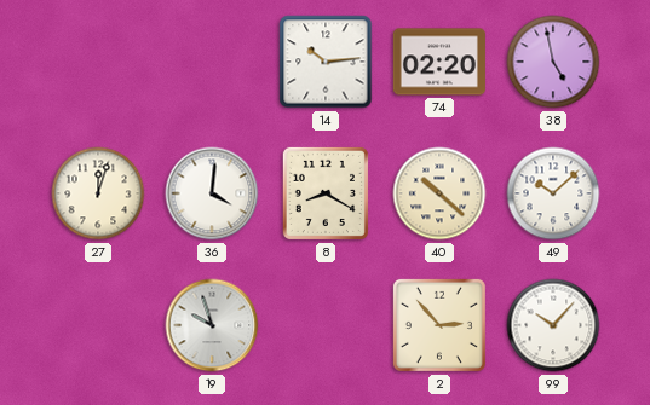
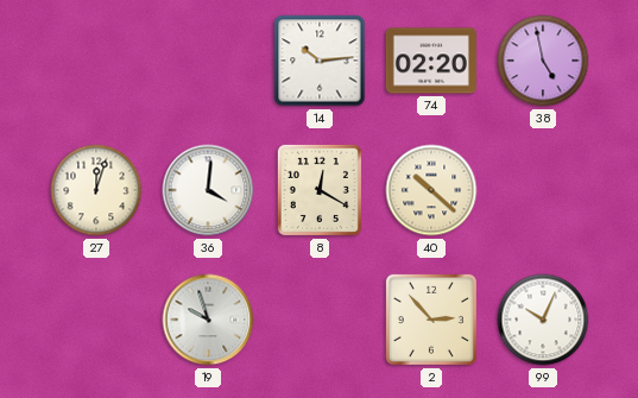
8: 8:20 -> 12:20
49: 10:08 -> none
99: 10:07 -> 10:04
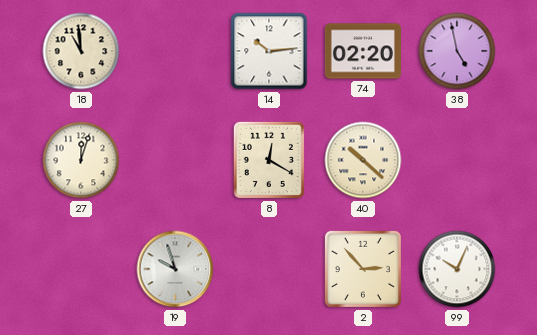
18: none -> 10:59
36: 4:01 -> none
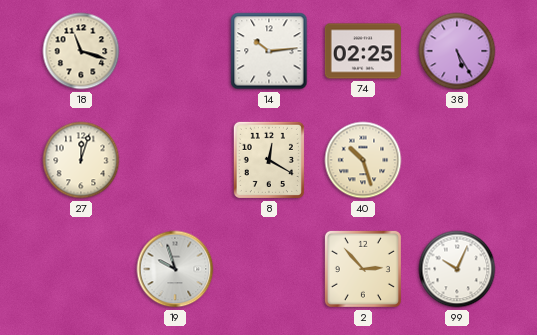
18: 10:59 -> 11:18
74: 02:20 -> 02:25
38: 4:58 -> 5:25
40: 10:22 -> 10:27
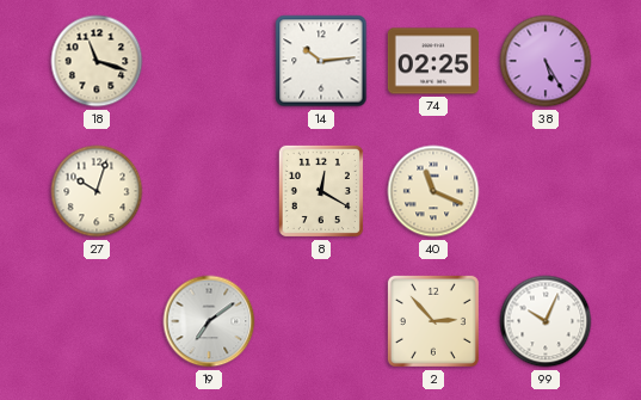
27: 12:03 -> 10:03
40: 10:27 -> 11:19
19: 9:57 -> 7:09
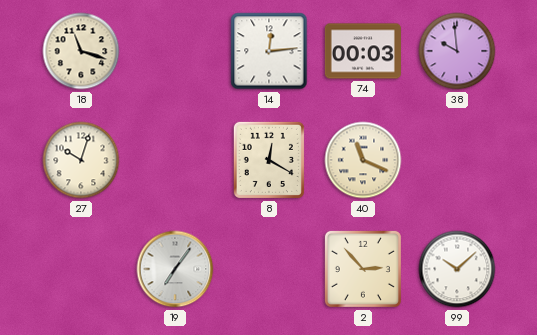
14: 10:14 -> 12:14
74: 02:25 -> 00:03
38: 5:25 -> 9:59
19: 7:09 -> 7:06
99: 10:04 -> 10:08
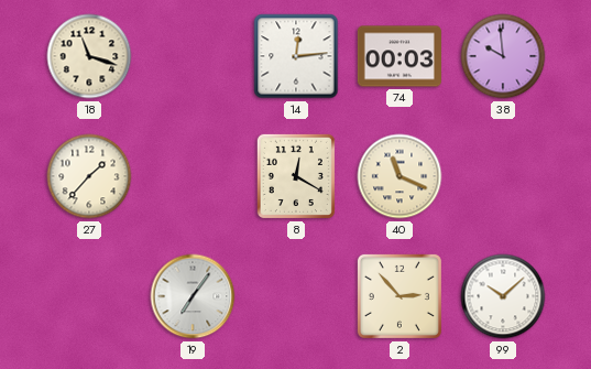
27: 10:03 -> 1:37
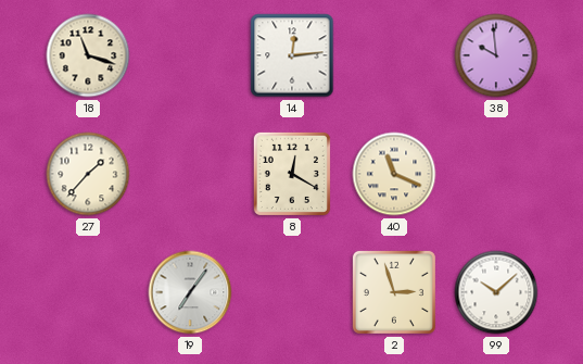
74: 00:03 -> none
2: 2:53 -> 2:57
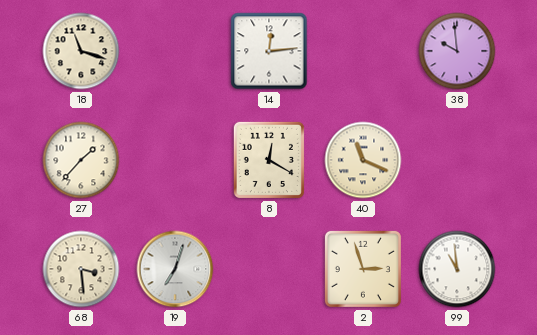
68: none -> 3:29
19: 7:06 -> 7:03
99: 10:08 -> 10:59
